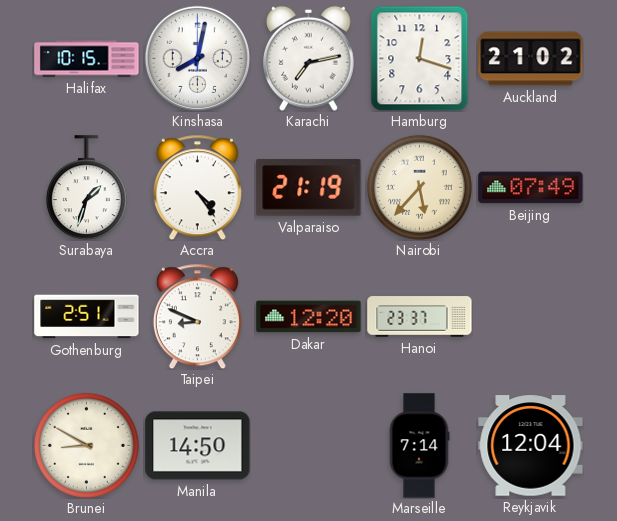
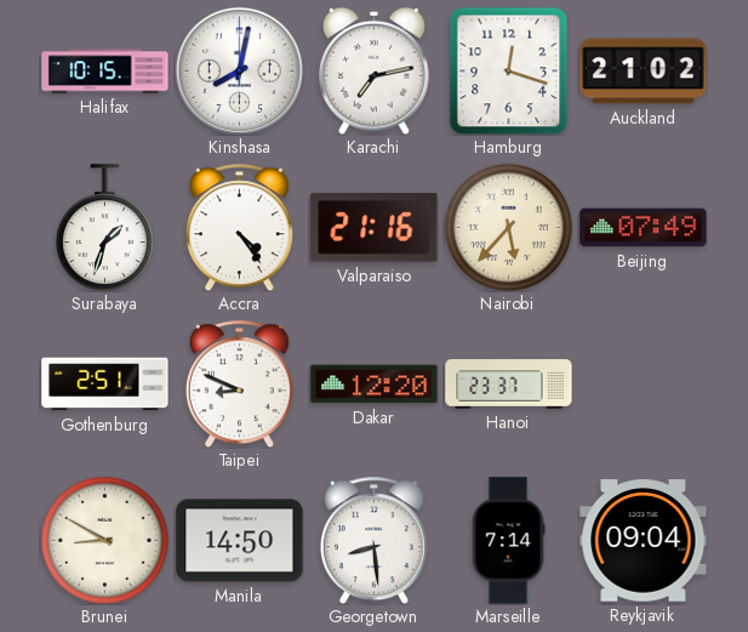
Valparaiso: 21:19 -> 21:16
Georgetown: none -> 8:29
Reykjavik: 12:04 -> 09:04
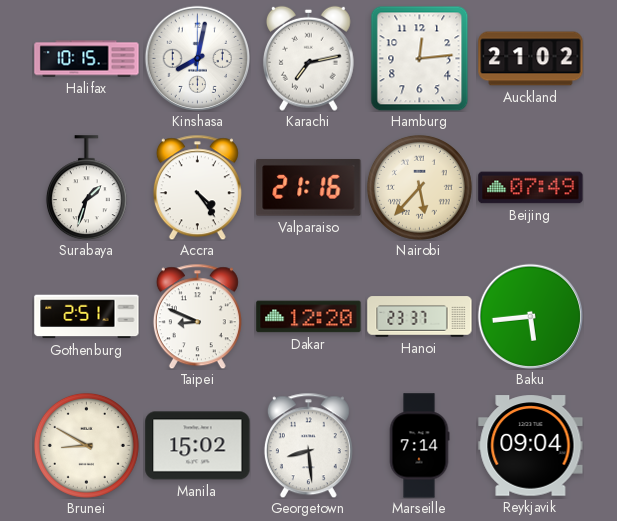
Hamburg: 12:18 -> 12:14
Baku: none -> 5:44
Manila: 14:50 -> 15:02
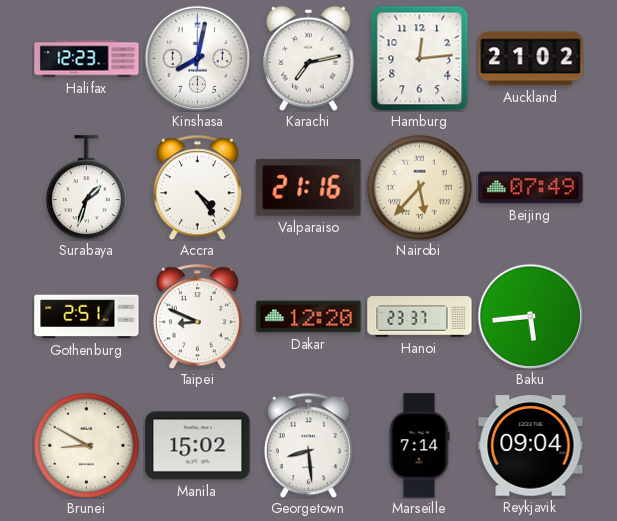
Halifax: 10:15 -> 12:23
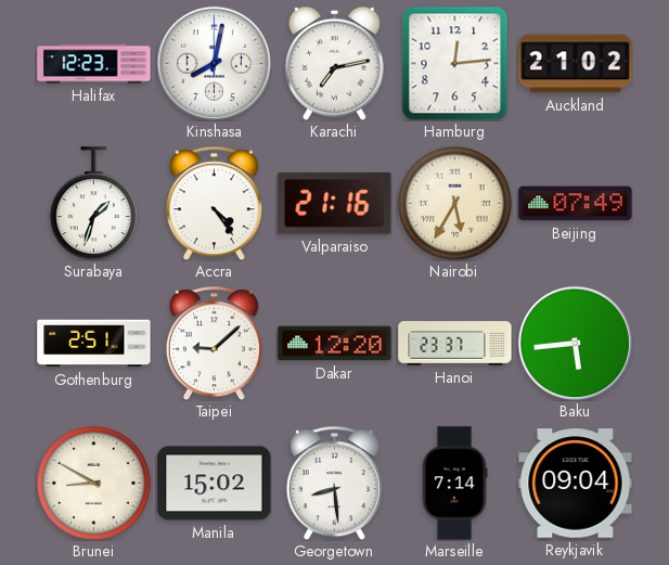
Nairobi: 5:37 -> 5:35
Taipei: 8:49 -> 9:08
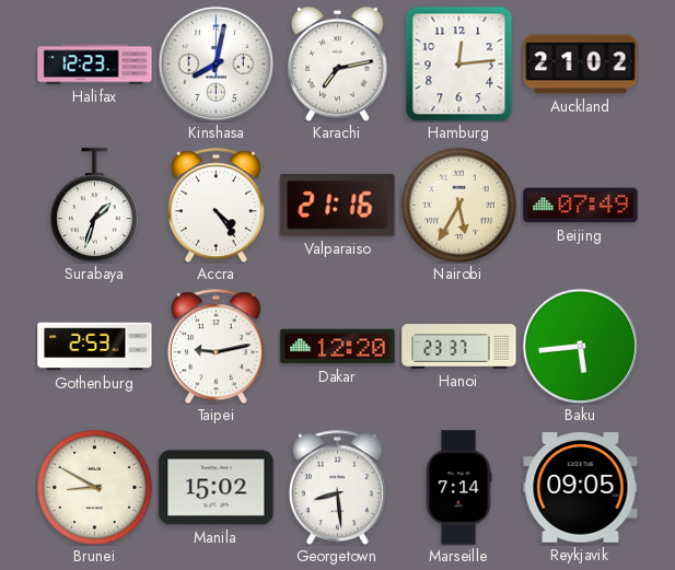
Gothenburg: 2:51 -> 2:53
Taipei: 9:08 -> 9:13
Reykjavik: 09:04 -> 09:05
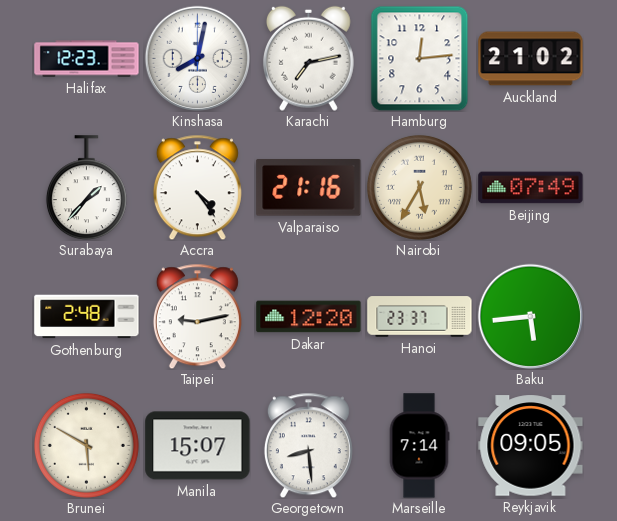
Surabaya: 1:33 -> 1:37
Gothenburg: 2:53 -> 2:48
Brunei: 8:50 -> 5:50
Manila: 15:02 -> 15:07
